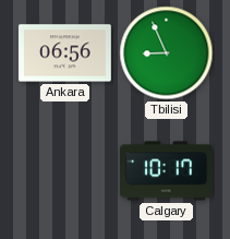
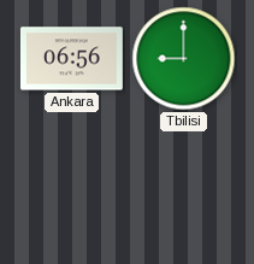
Tbilisi: 8:56 -> 9:00
Calgary: 10:17 -> none
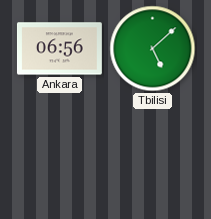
Tbilisi: 9:00 -> 5:08
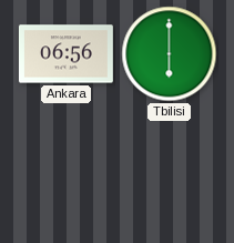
Tbilisi: 5:08 -> 6:00
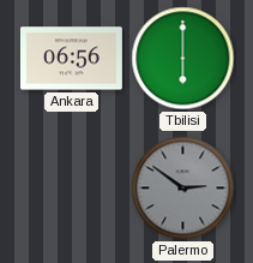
Palermo: none -> 2:51
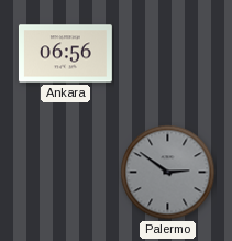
Tbilisi: 6:00 -> none
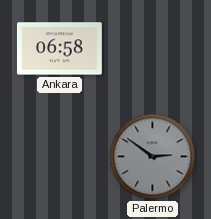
Ankara: 06:56 -> 06:58
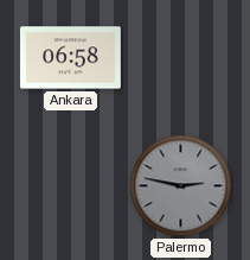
Palermo: 2:51 -> 2:47
